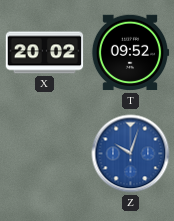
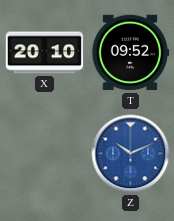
X: 20:02 -> 20:10
Z: 10:03 -> 10:11
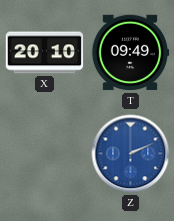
T: 09:52 -> 09:49
Z: 10:11 -> 2:11
